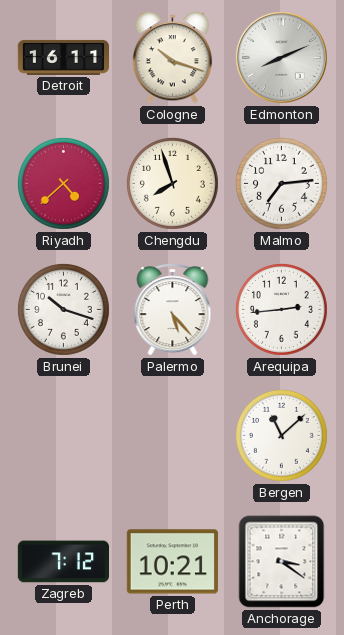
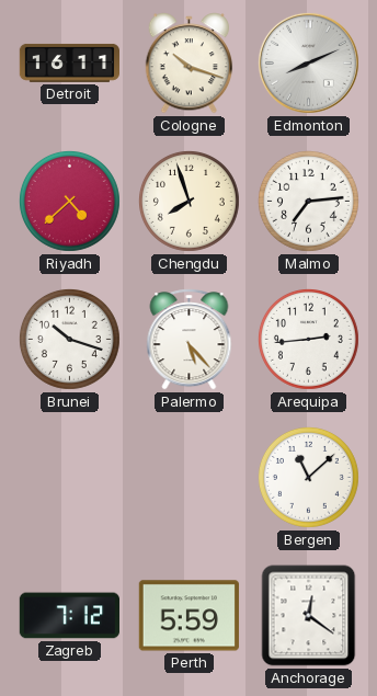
Perth: 10:21 -> 5:59
Anchorage: 3:21 -> 12:21
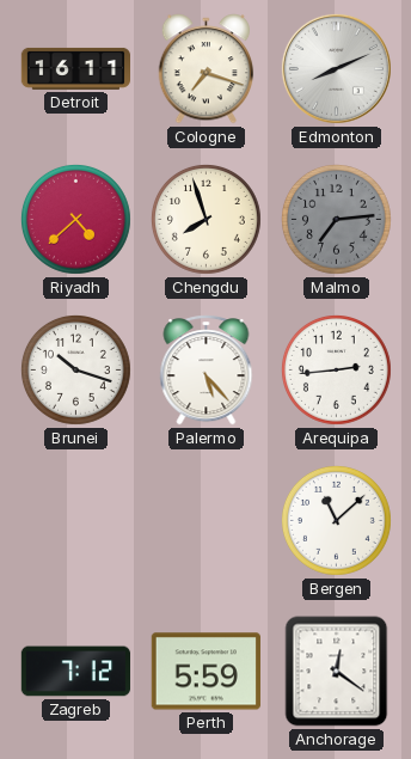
Cologne: 10:18 -> 7:18
Malmo dial: white -> grey
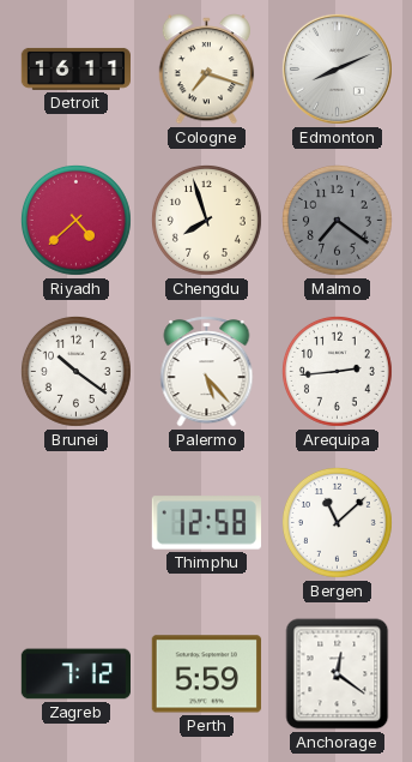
Malmo: 7:14 -> 7:21
Brunei: 10:18 -> 10:21
Thimphu: none -> 12:58
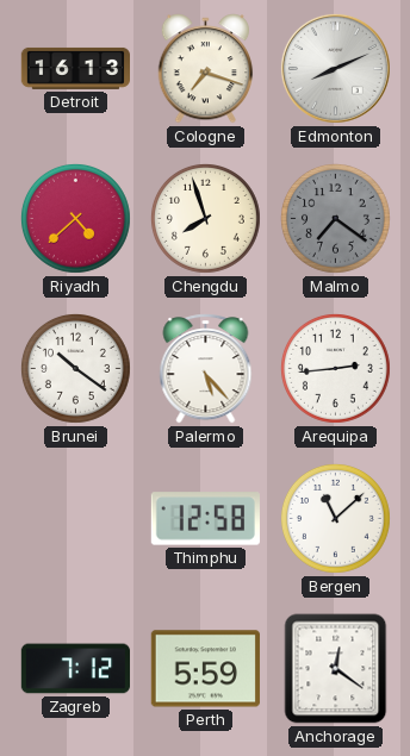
Detroit: 16:11 -> 16:13
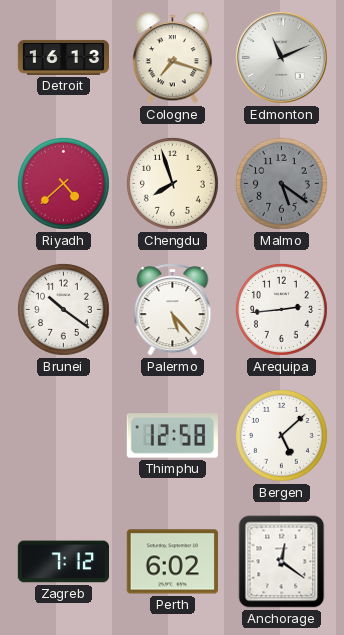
Edmonton: 8:11 -> 11:11
Malmo: 7:21 -> 5:21
Bergen: 11:08 -> 5:08
Perth: 5:59 -> 6:02
